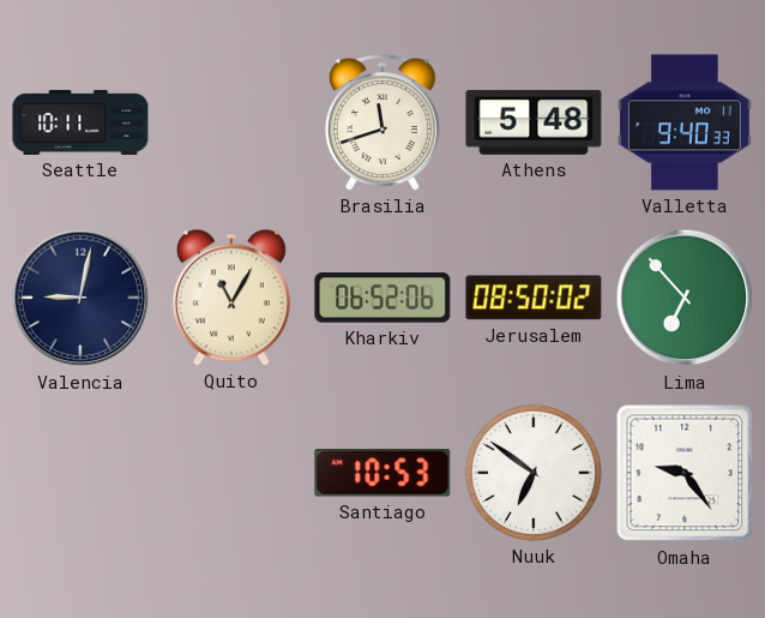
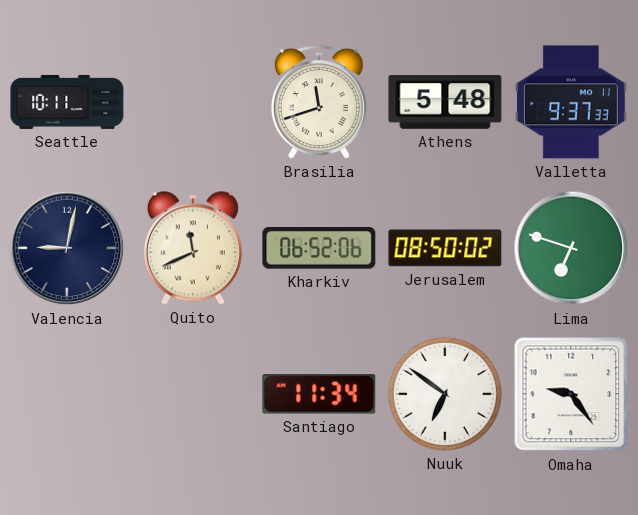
Valletta: 9:40 -> 9:37
Quito: 11:05 -> 11:41
Lima: 6:53 -> 6:48
Santiago: 10:53 -> 11:34
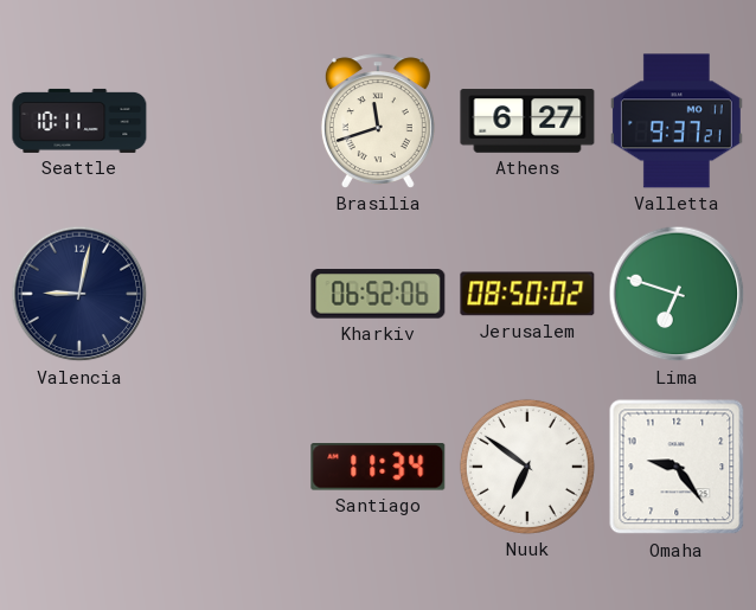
Athens: 5:48 -> 6:27
Valletta: 9:37:33 -> 9:37:21
Quito: 11:41 -> none
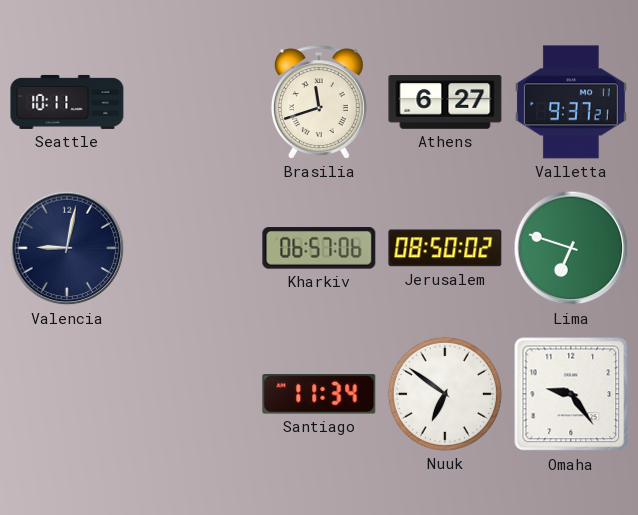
Kharkiv: 06:52 -> 06:57
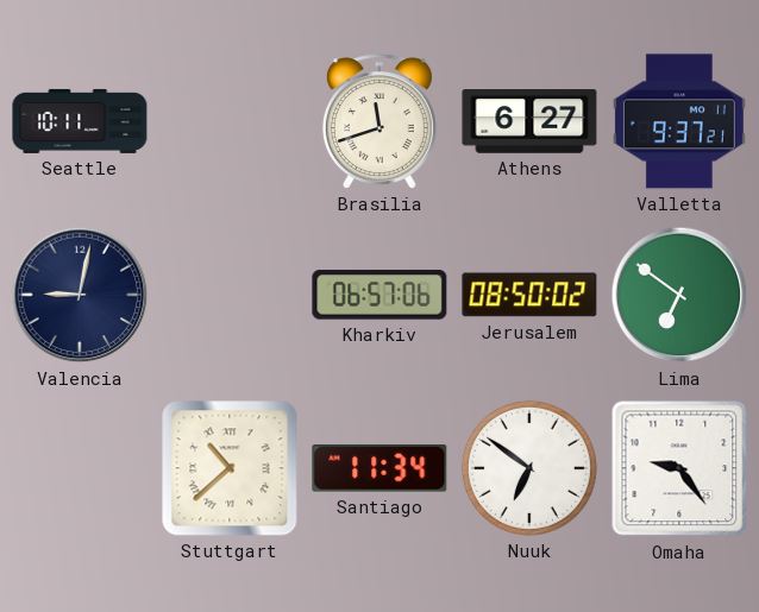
Lima: 6:48 -> 6:51
Stuttgart: none -> 10:38
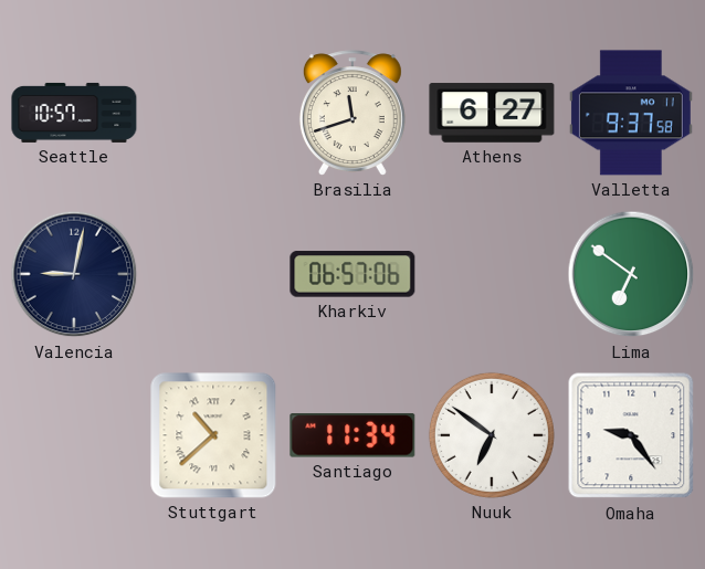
Seattle: 10:11 -> 10:57
Valletta: 9:37:21 -> 9:37:58
Jerusalem: 08:50 -> none
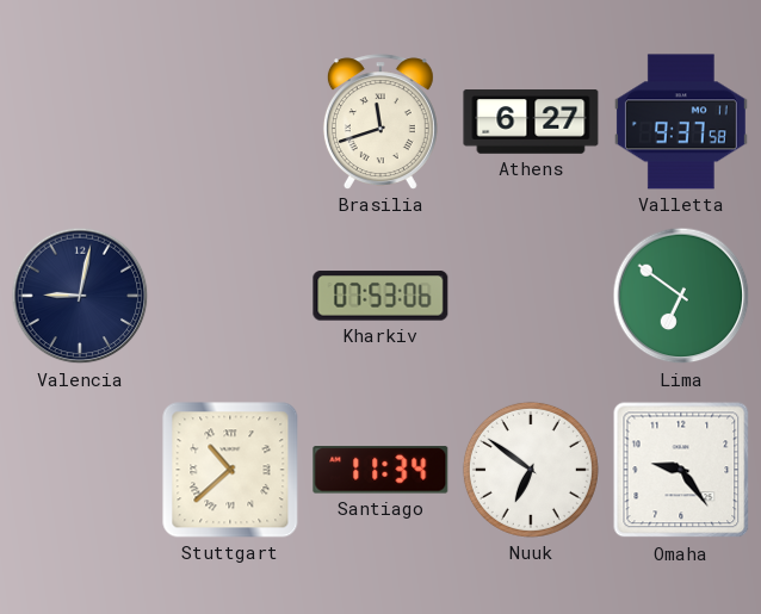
Seattle: 10:57 -> none
Kharkiv: 06:57 -> 07:53
